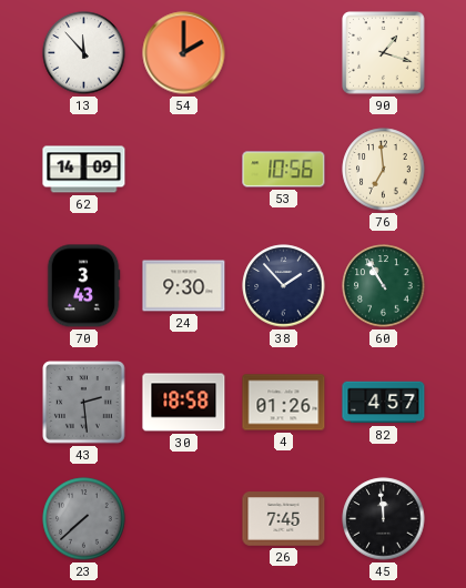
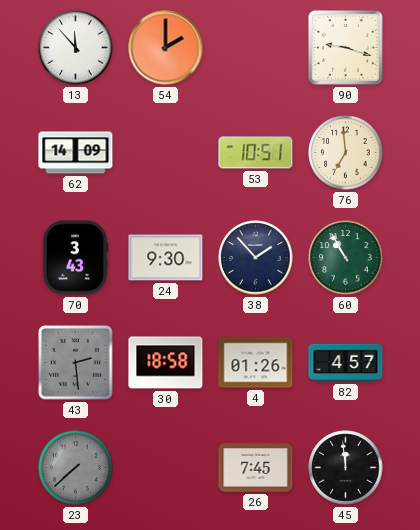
90: 1:18 -> 9:18
53: 10:56 -> 10:51
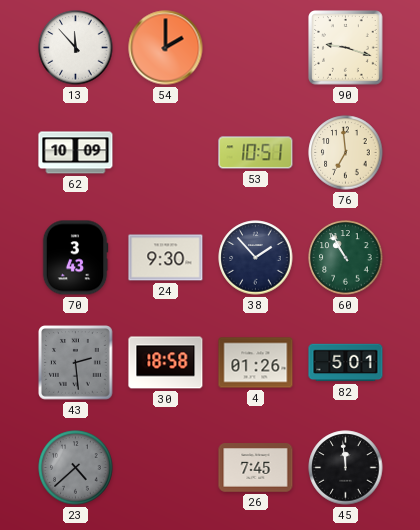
62: 14:09 -> 10:09
82: 4:57 -> 5:01
23: 7:38 -> 4:38
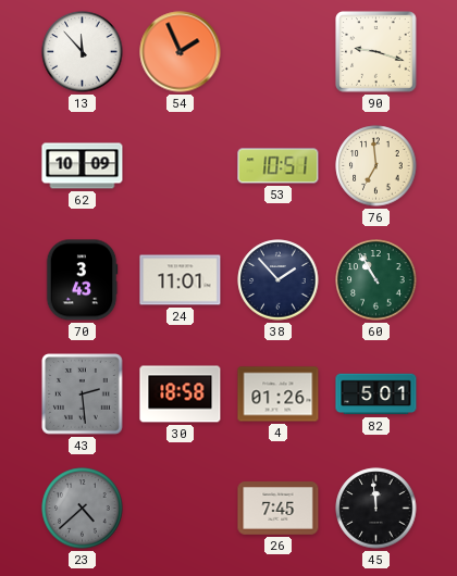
54: 2:00 -> 1:56
24: 9:30 -> 11:01
